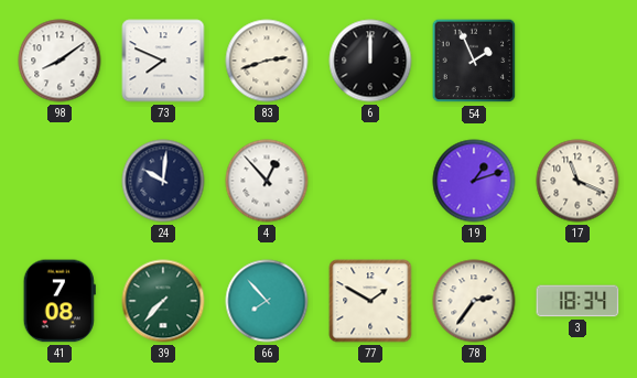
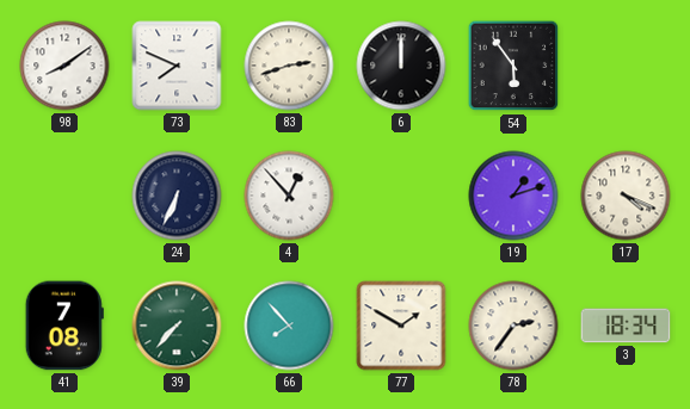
54: 1:56 -> 5:54
24: 10:01 -> 6:34
17: 11:19 -> 4:19
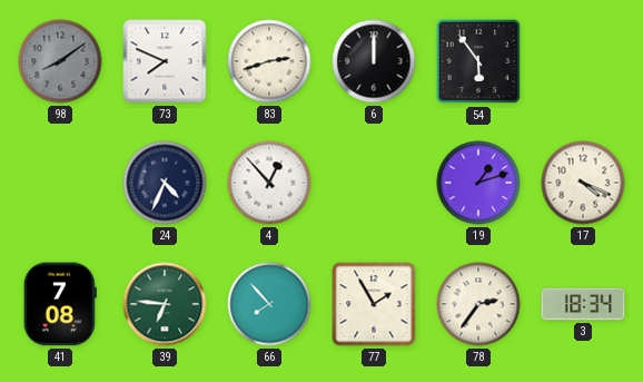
98 dial: white -> grey
24: 6:34 -> 4:34
39: 7:37 -> 6:46
77: 1:50 -> 1:55
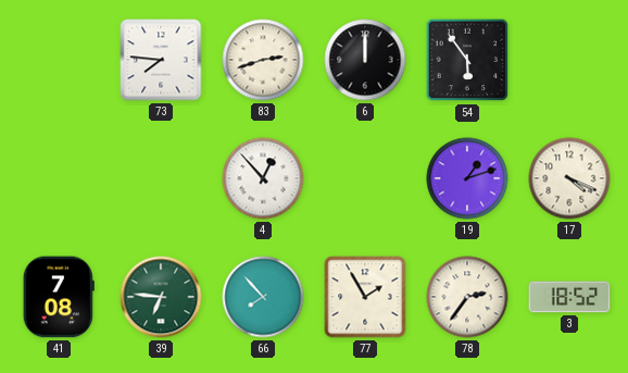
98: 8:09 -> none
73: 7:49 -> 7:46
24: 4:34 -> none
3: 18:34 -> 18:52
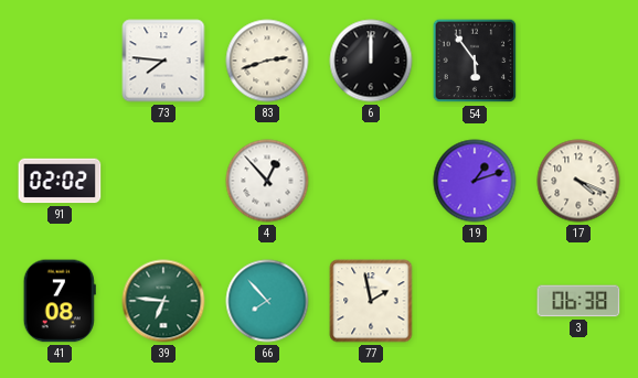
91: none -> 02:02
77: 1:55 -> 1:58
78: 2:36 -> none
3: 18:52 -> 06:38
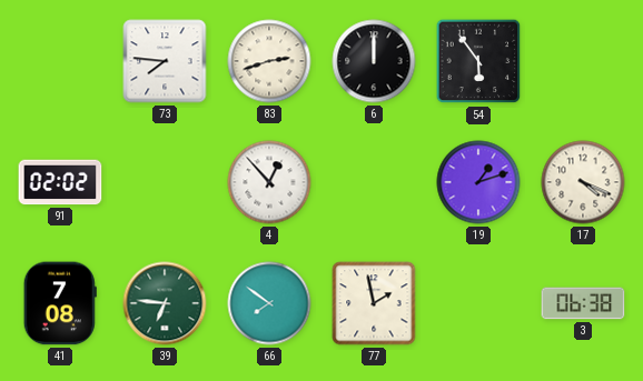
66: 7:53 -> 7:51
